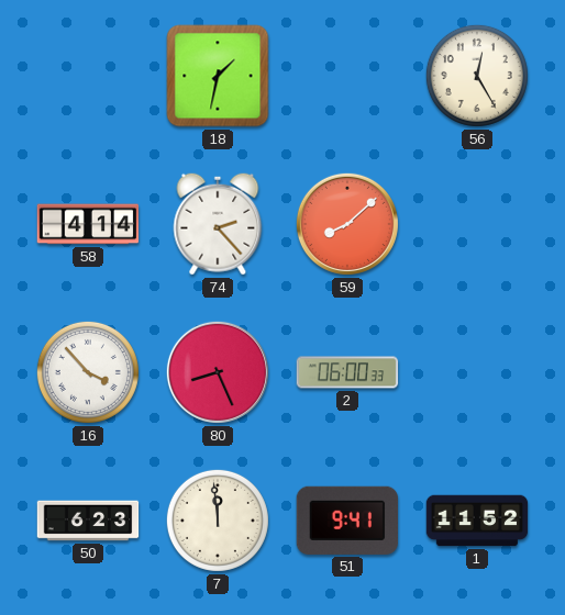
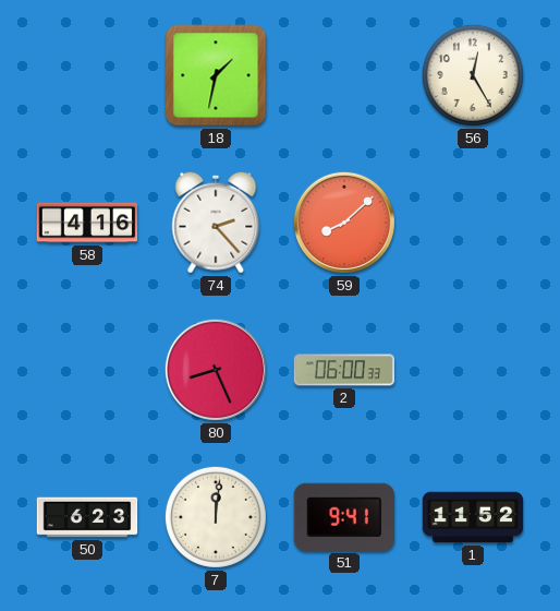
58: 4:14 -> 4:16
16: 3:53 -> none
7: 11:59 -> 12:01
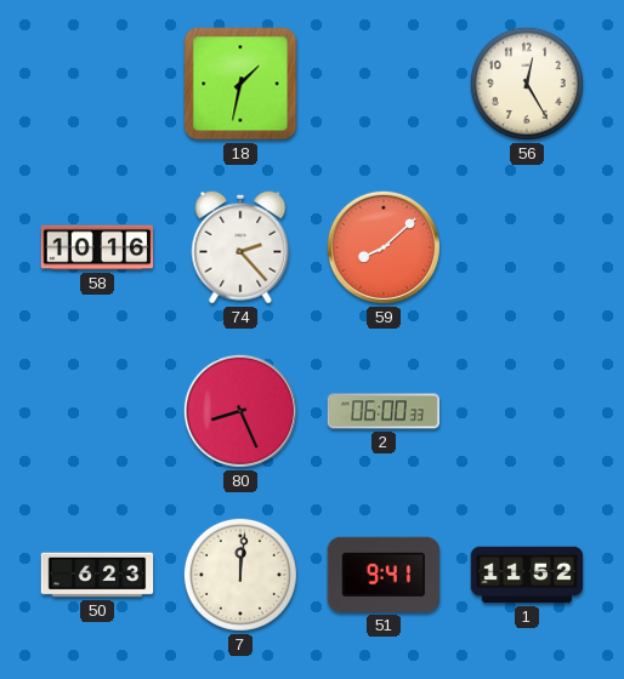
58: 4:16 -> 10:16
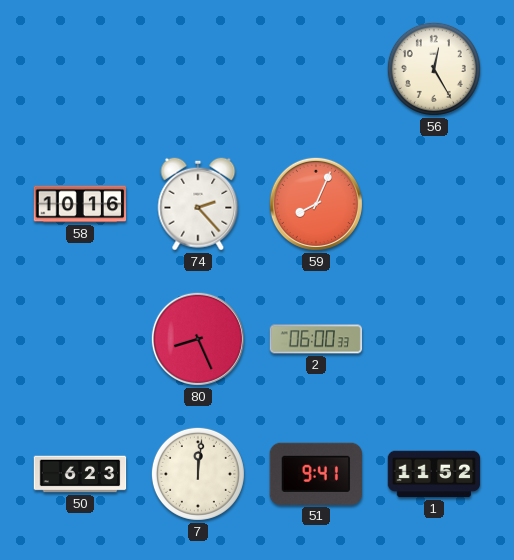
18: 1:32 -> none
59: 8:08 -> 8:04
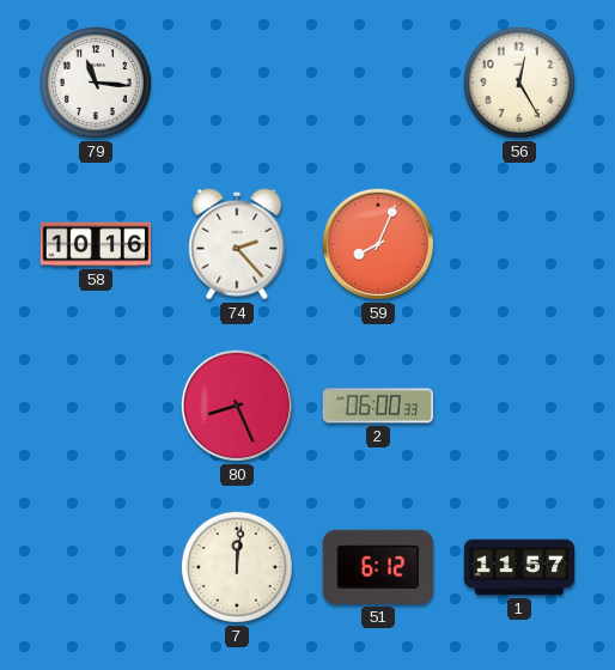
79: none -> 11:16
50: 6:23 -> none
51: 9:41 -> 6:12
1: 11:52 -> 11:57
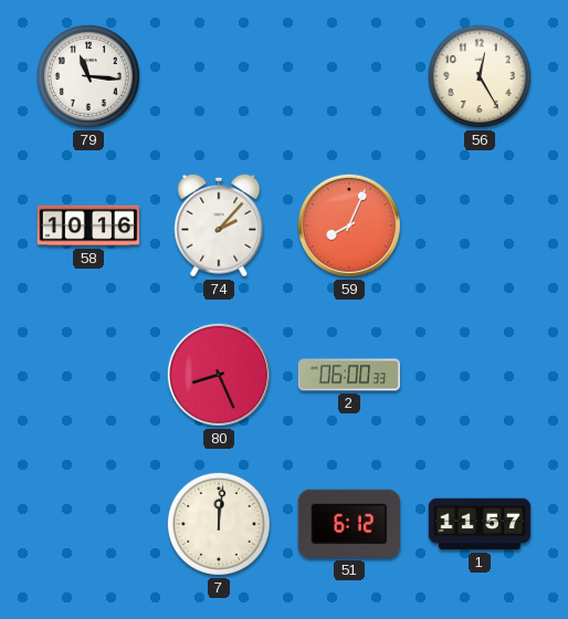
74: 2:23 -> 2:07
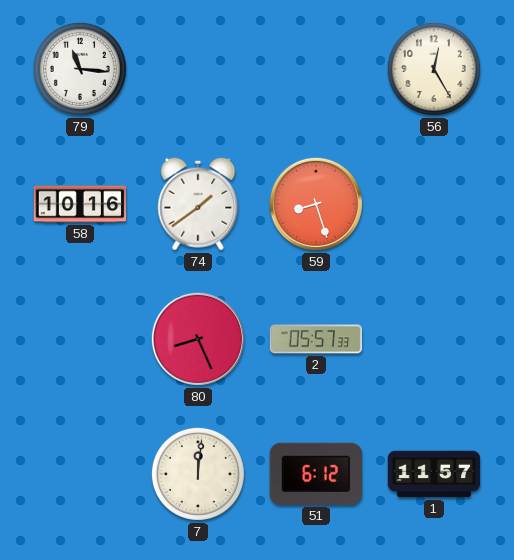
74: 2:07 -> 1:39
59: 8:04 -> 8:27
2: 06:00 -> 05:57
